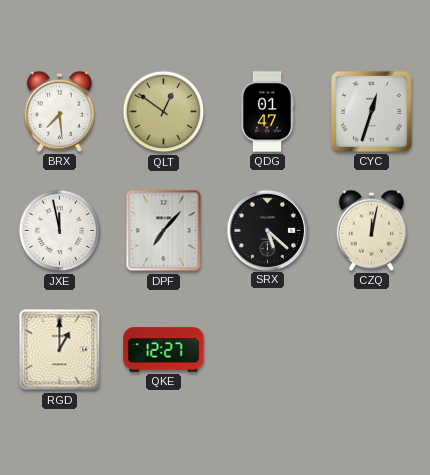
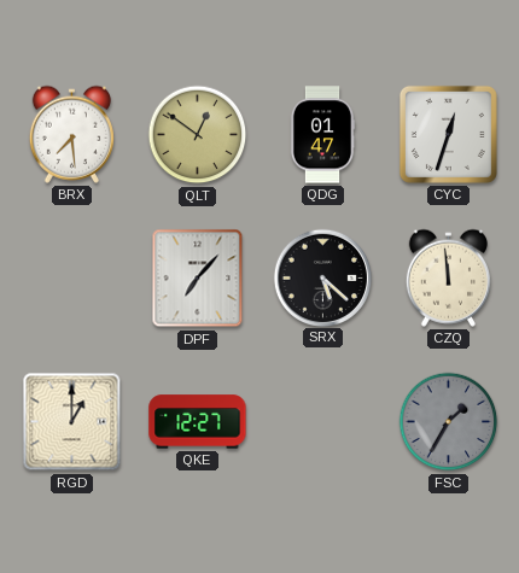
JXE: 11:58 -> none
CZQ: 12:02 -> 11:59
FSC: none -> 1:35
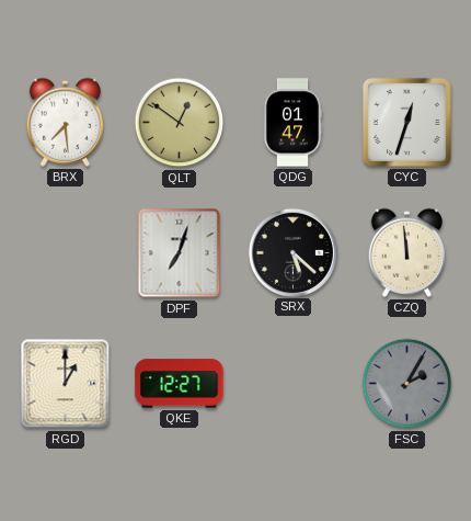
DPF: 7:07 -> 7:03
FSC: 1:35 -> 2:05
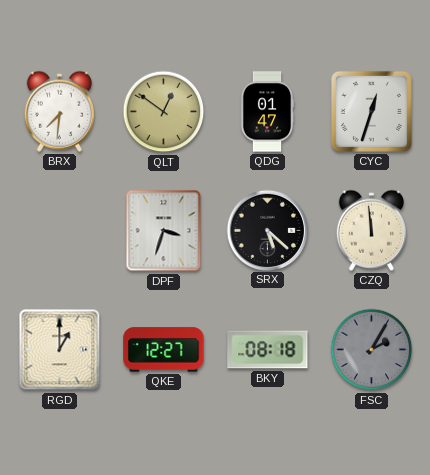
BRX: 7:29 -> 7:31
DPF: 7:03 -> 3:33
BKY: none -> 08:18
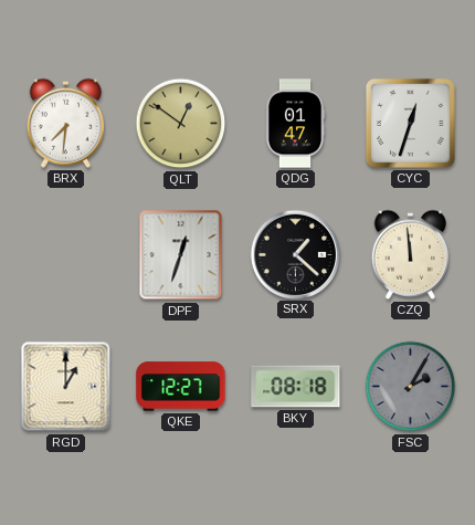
DPF: 3:33 -> 12:33
SRX: 5:22 -> 1:22
